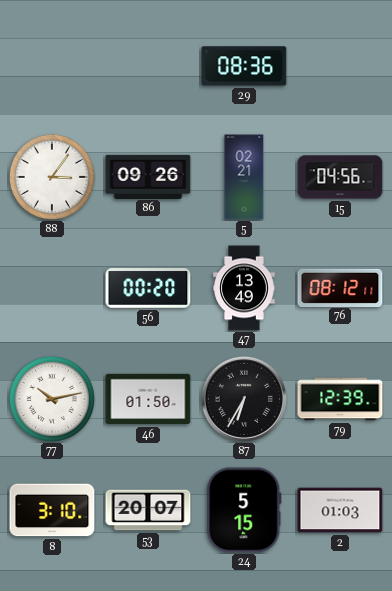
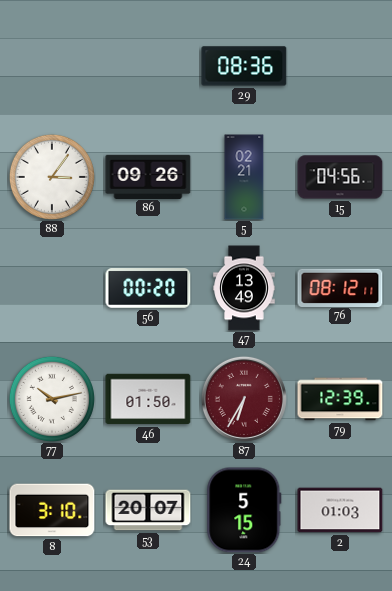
87 dial: black -> burgundy
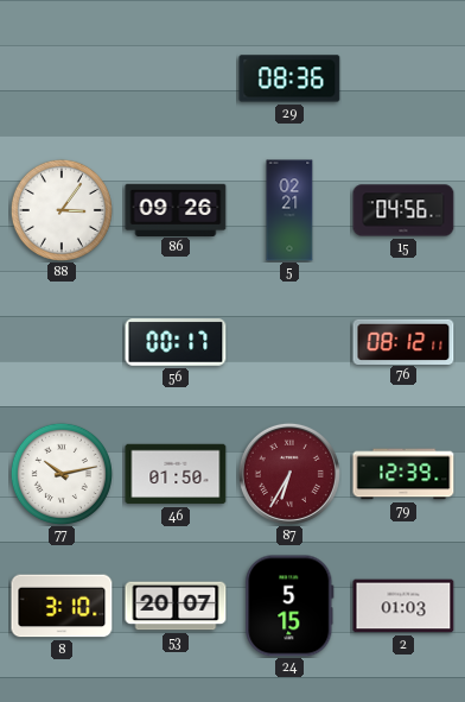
56: 00:20 -> 00:17
47: 13:49 -> none
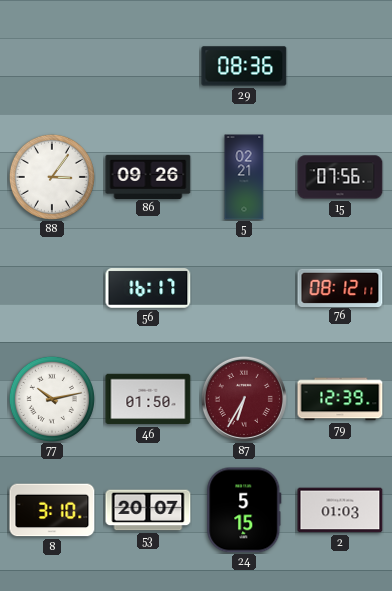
15: 04:56 -> 07:56
56: 00:17 -> 16:17
